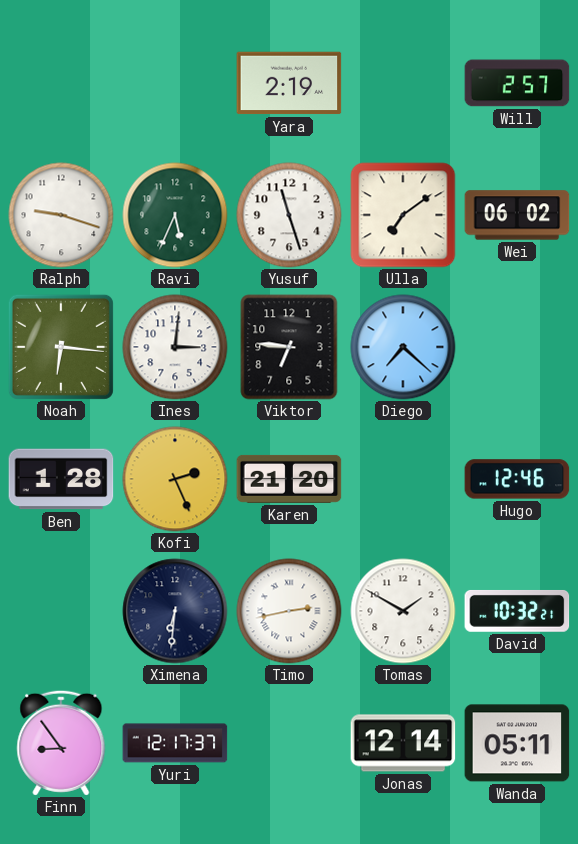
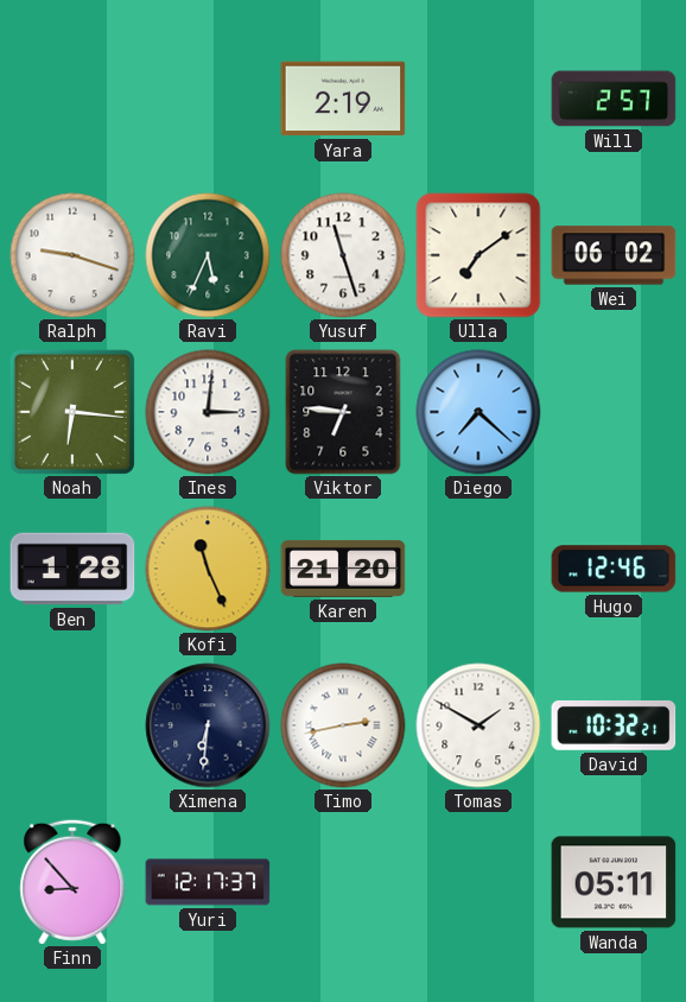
Kofi: 2:26 -> 11:26
Finn: 8:54 -> 8:53
Jonas: 12:14 -> none
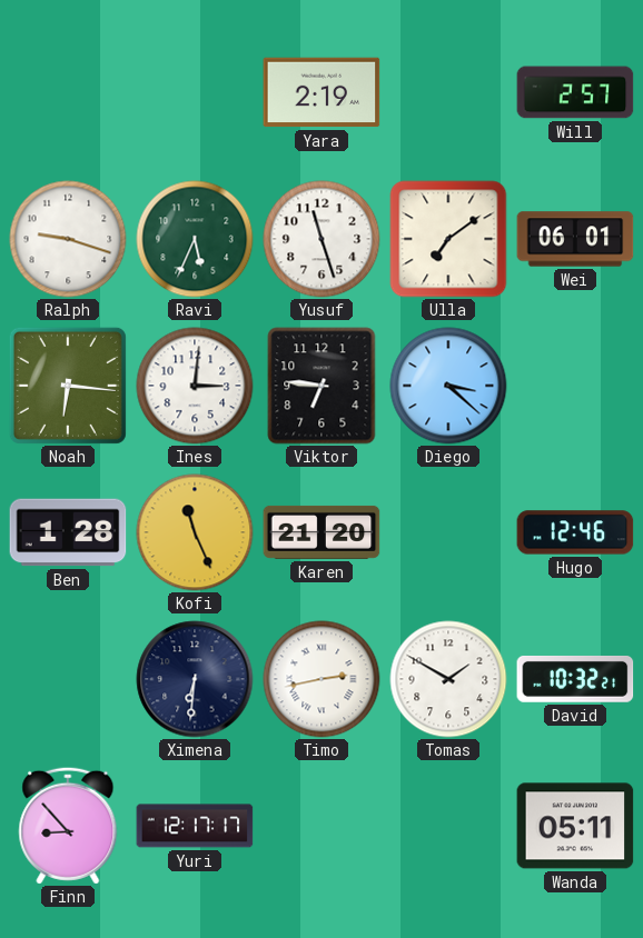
Wei: 06:02 -> 06:01
Diego: 7:22 -> 3:22
Yuri: 12:17:37 -> 12:17:17
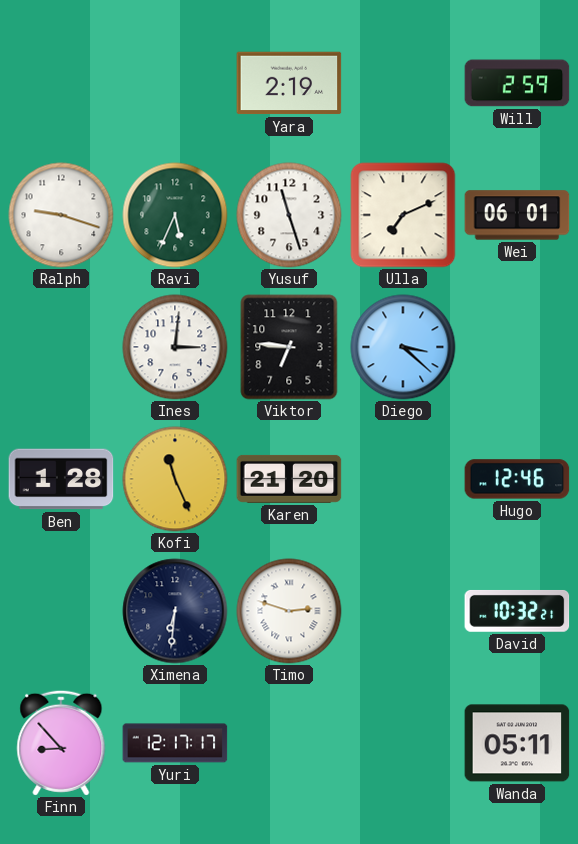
Will: 2:57 -> 2:59
Ulla: 7:09 -> 7:11
Noah: 6:16 -> none
Timo: 2:43 -> 2:48
Tomas: 1:50 -> none
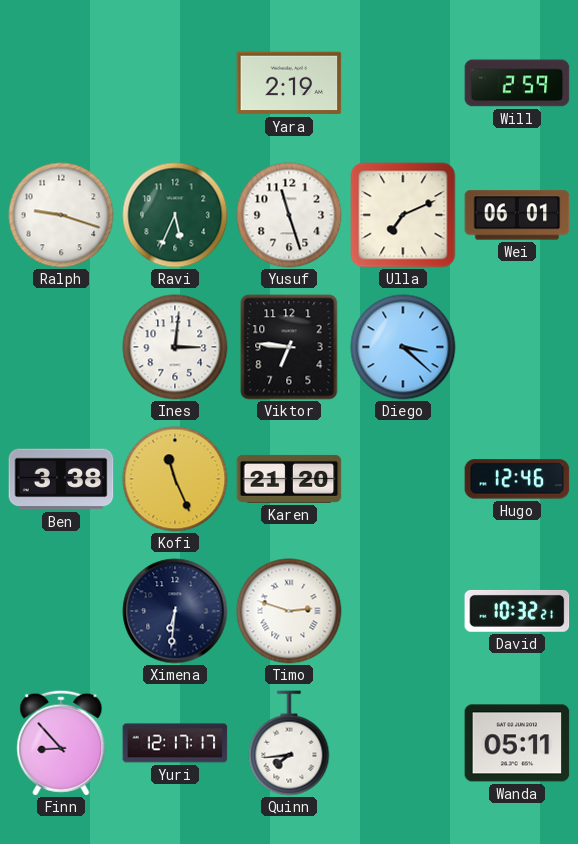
Ben: 1:28 -> 3:38
Quinn: none -> 7:44
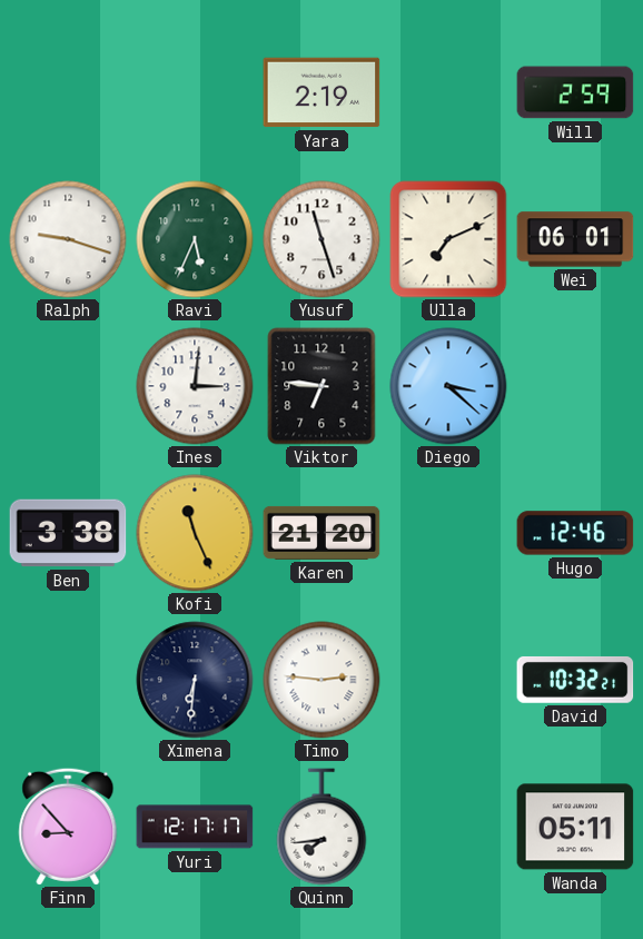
Timo: 2:48 -> 2:46
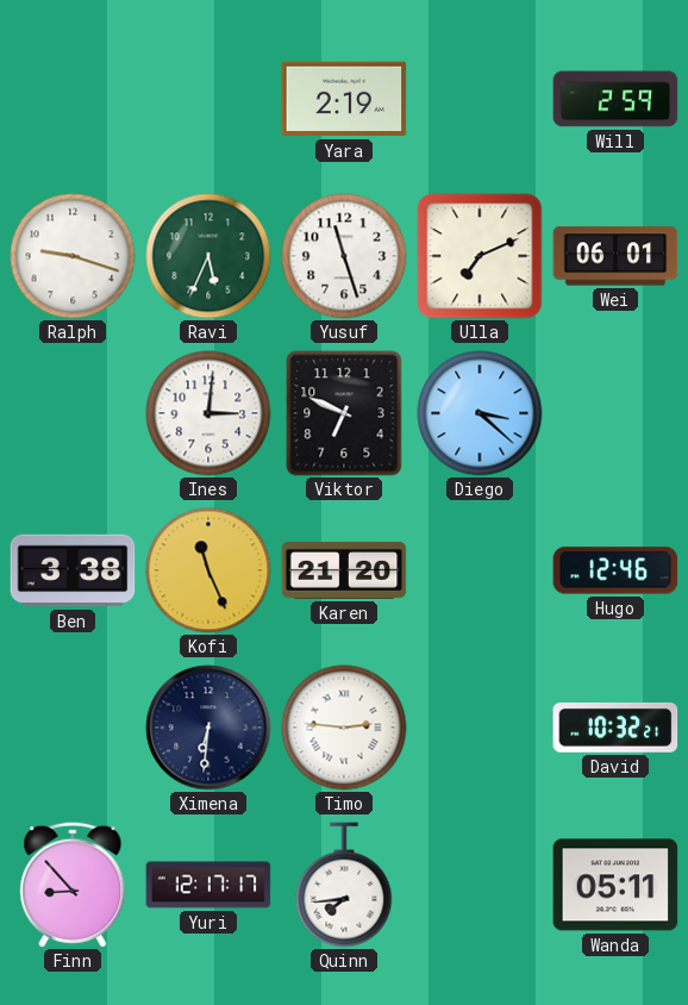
Viktor: 6:46 -> 6:49
